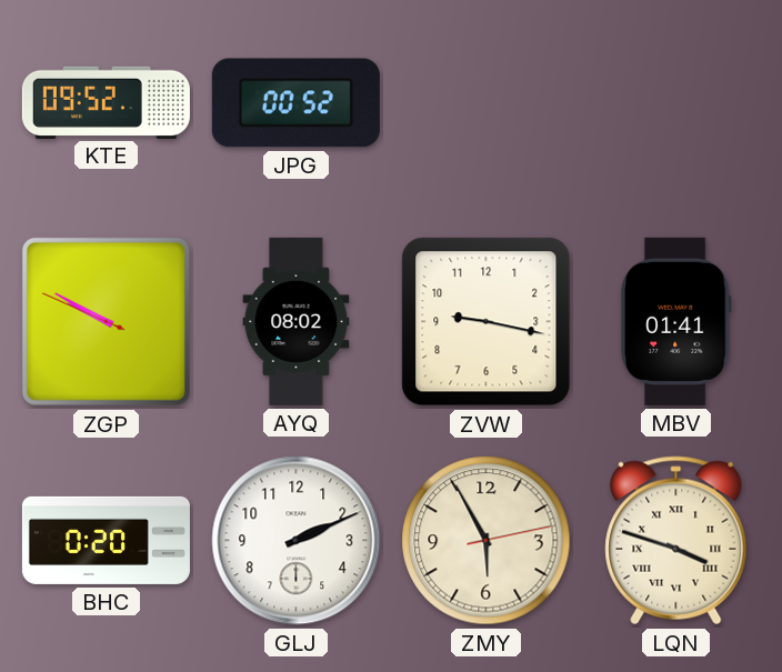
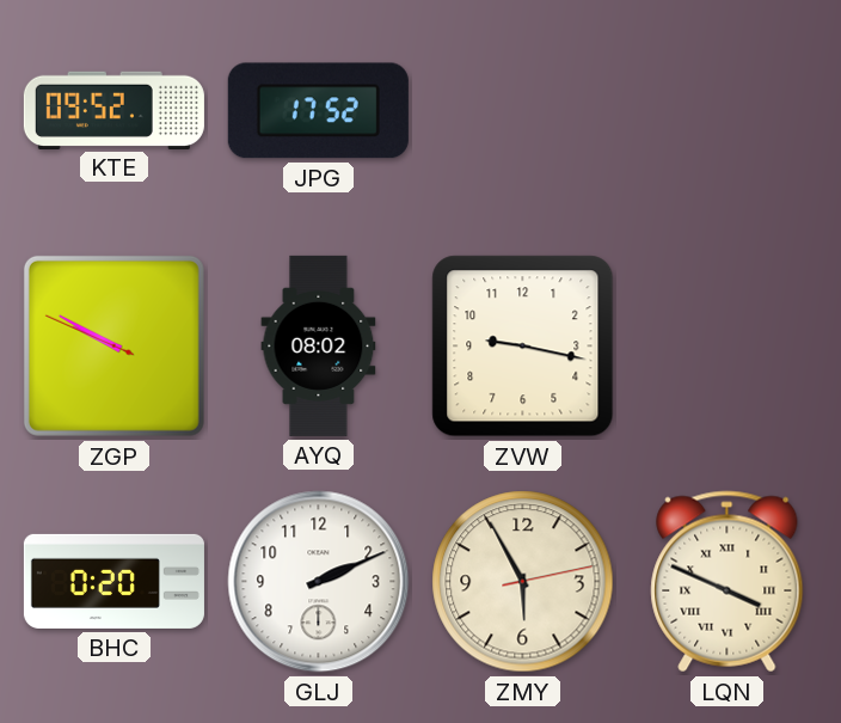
JPG: 00:52 -> 17:52
MBV: 01:41 -> none
LQN: 3:48 -> 3:49
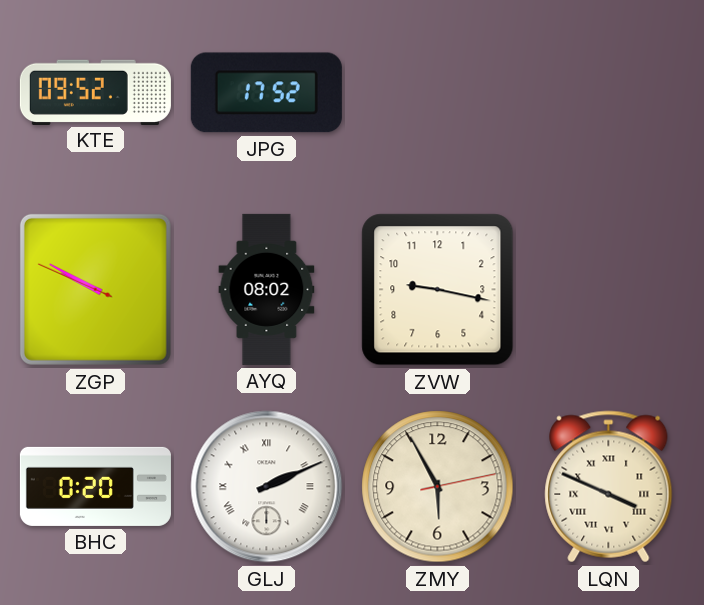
GLJ numerals: Arabic -> Roman
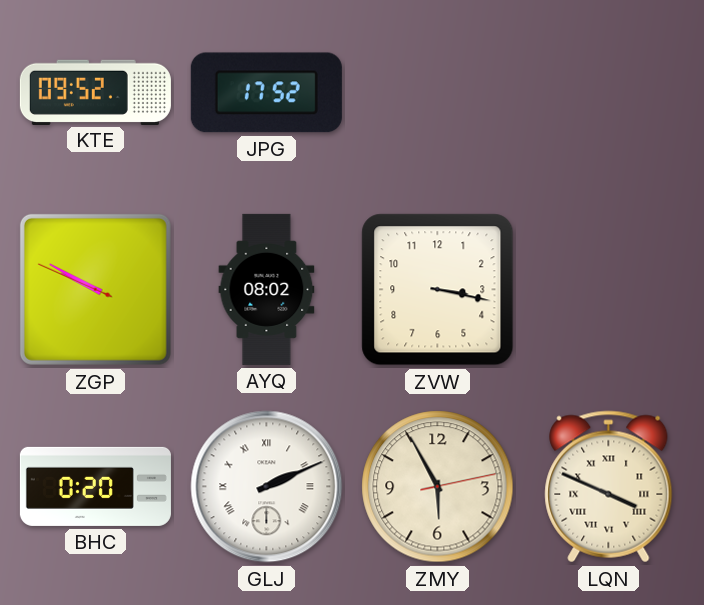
ZVW: 9:17 -> 3:17
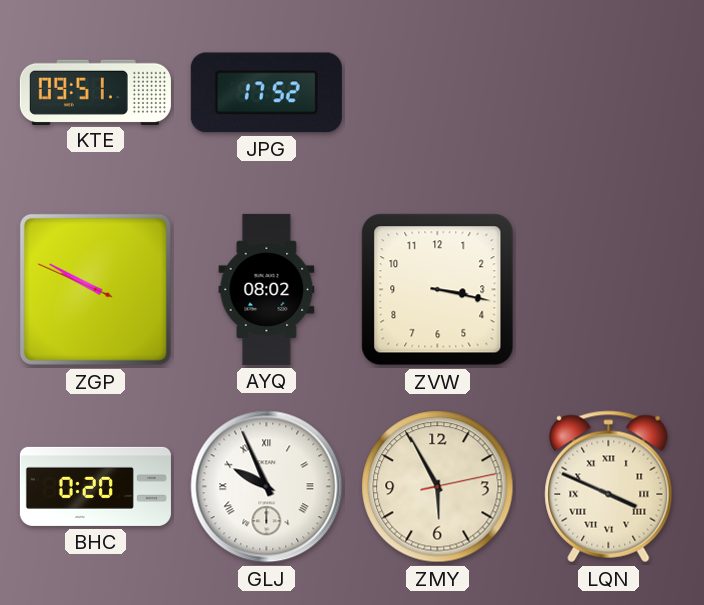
KTE: 09:52 -> 09:51
GLJ: 2:11 -> 9:56
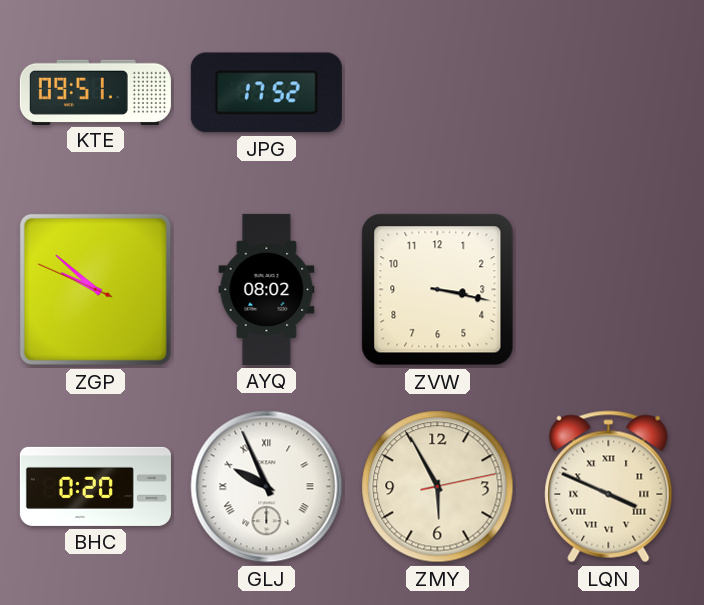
ZGP: 9:49 -> 9:51
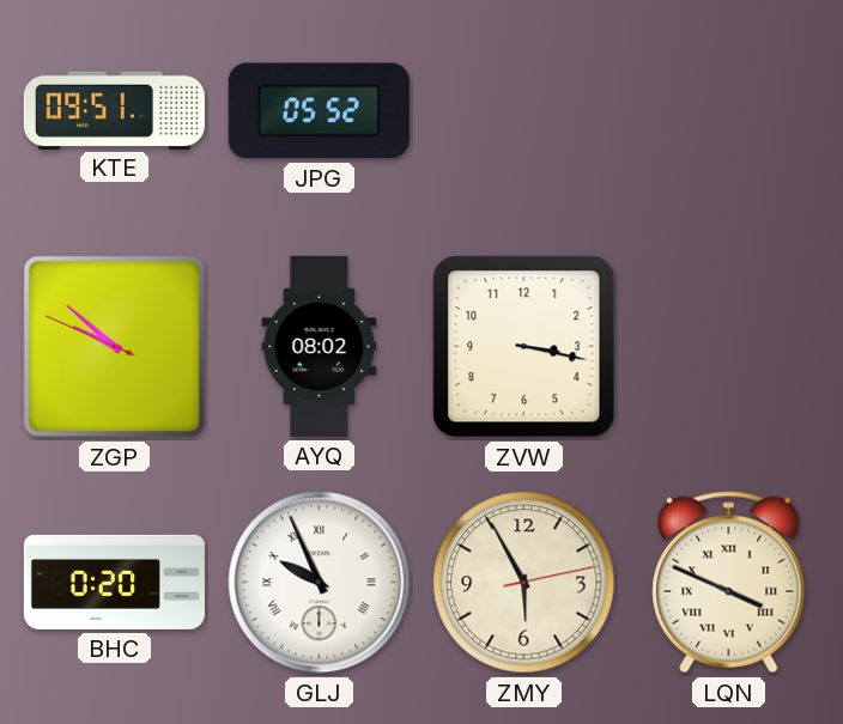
JPG: 17:52 -> 05:52
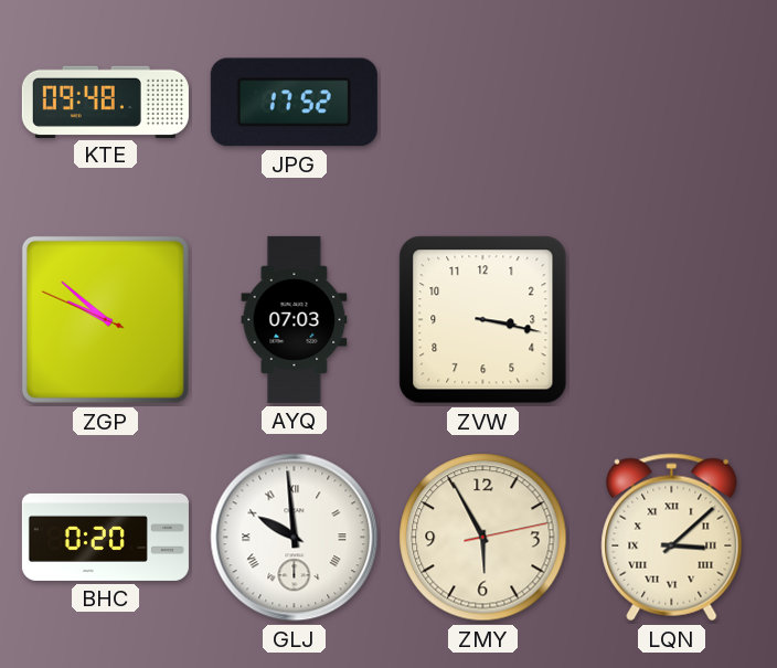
KTE: 09:51 -> 09:48
JPG: 05:52 -> 17:52
AYQ: 08:02 -> 07:03
GLJ: 9:56 -> 9:59
LQN: 3:49 -> 3:08
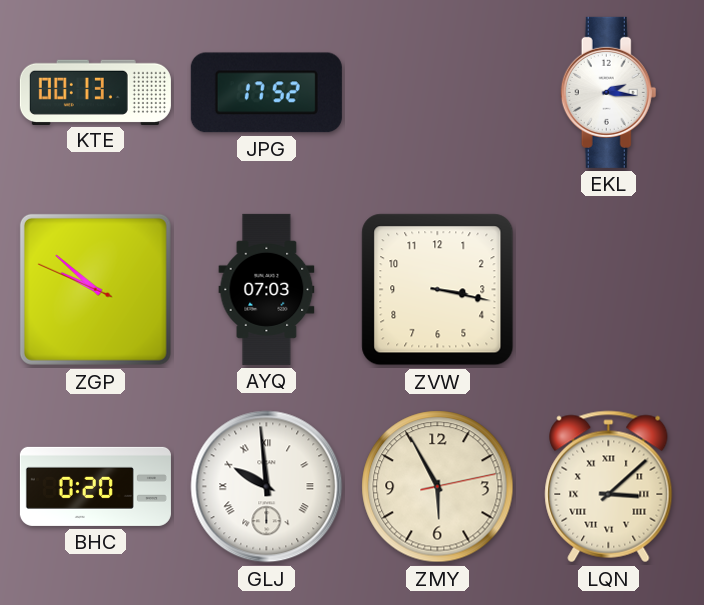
KTE: 09:48 -> 00:13
EKL: none -> 2:16
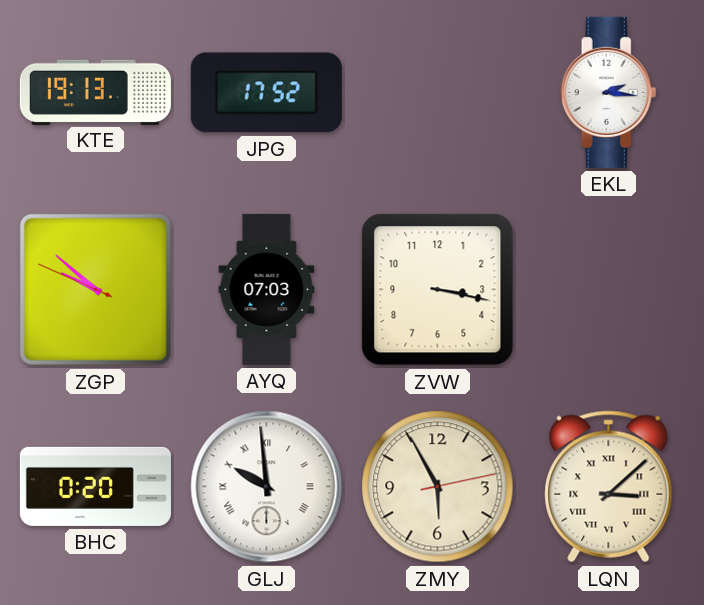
KTE: 00:13 -> 19:13
